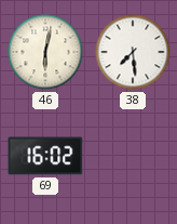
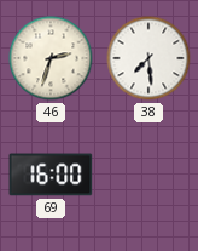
46: 6:02 -> 2:33
69: 16:02 -> 16:00
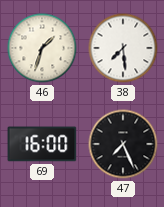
46: 2:33 -> 1:33
47: none -> 7:26
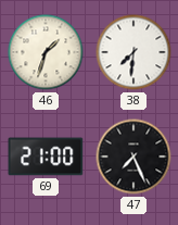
38: 7:29 -> 7:31
69: 16:00 -> 21:00
